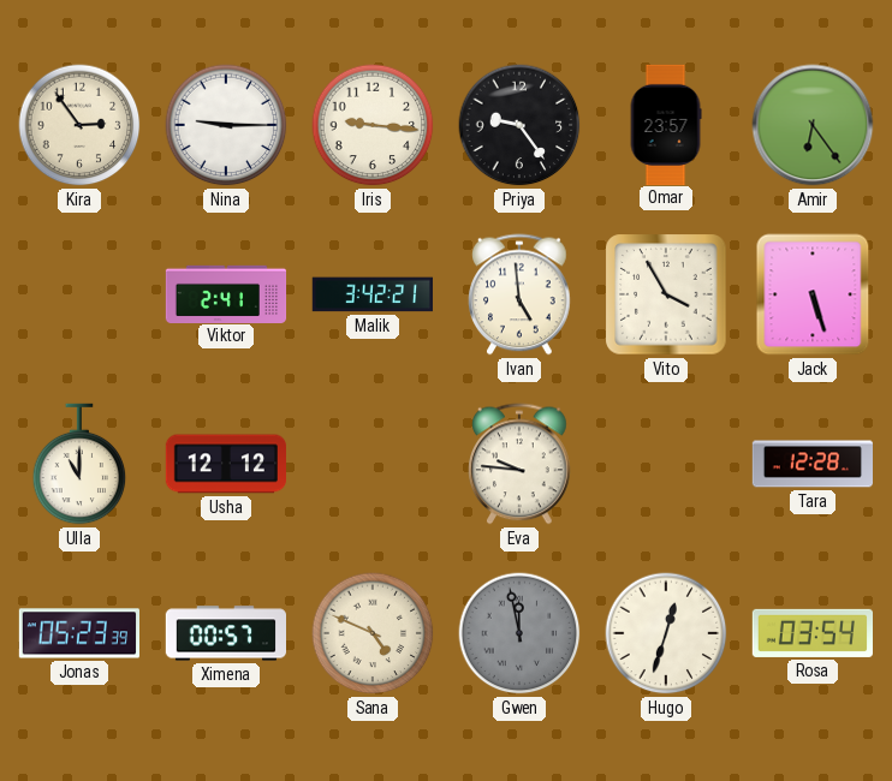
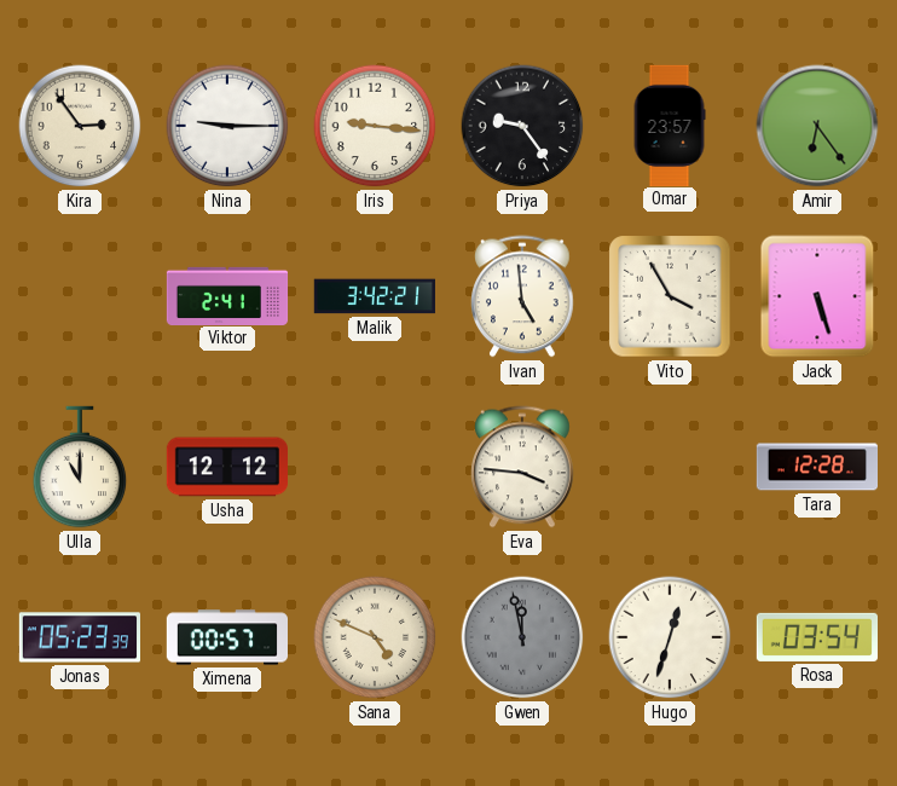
Eva: 9:46 -> 3:46
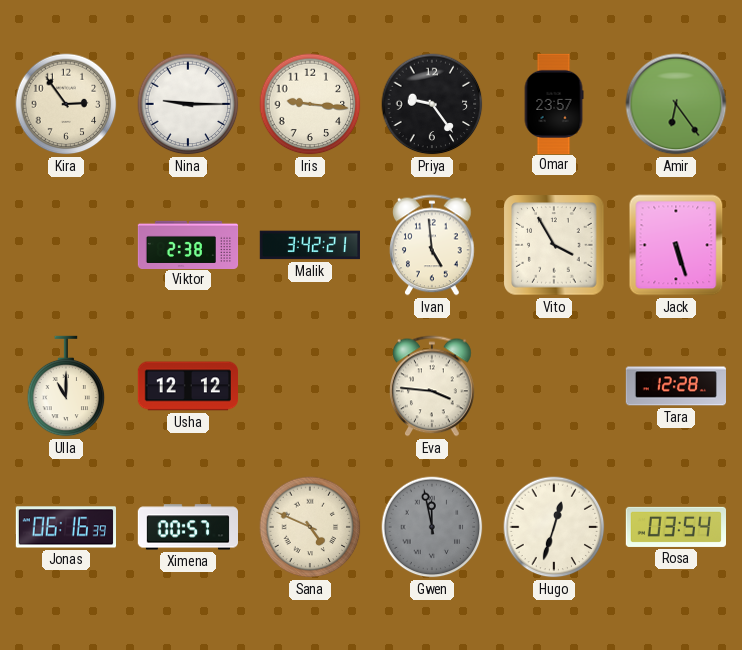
Viktor: 2:41 -> 2:38
Jonas: 05:23 -> 06:16
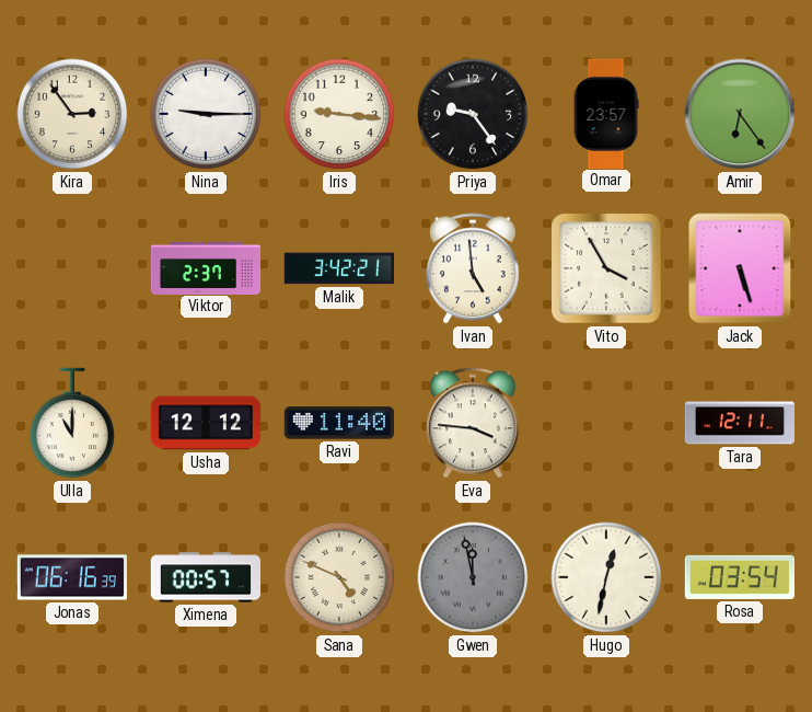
Viktor: 2:38 -> 2:37
Ravi: none -> 11:40
Tara: 12:28 -> 12:11
Hugo: 12:33 -> 12:32
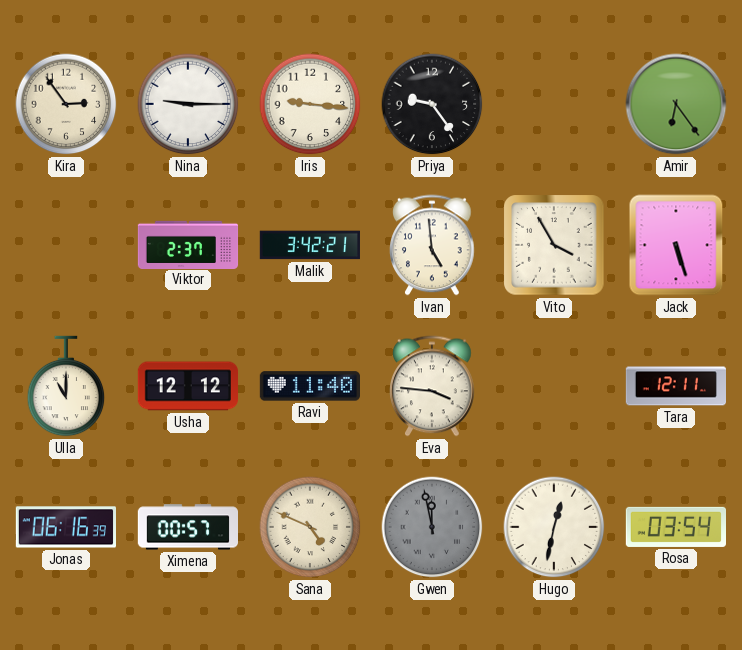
Omar: 23:57 -> none
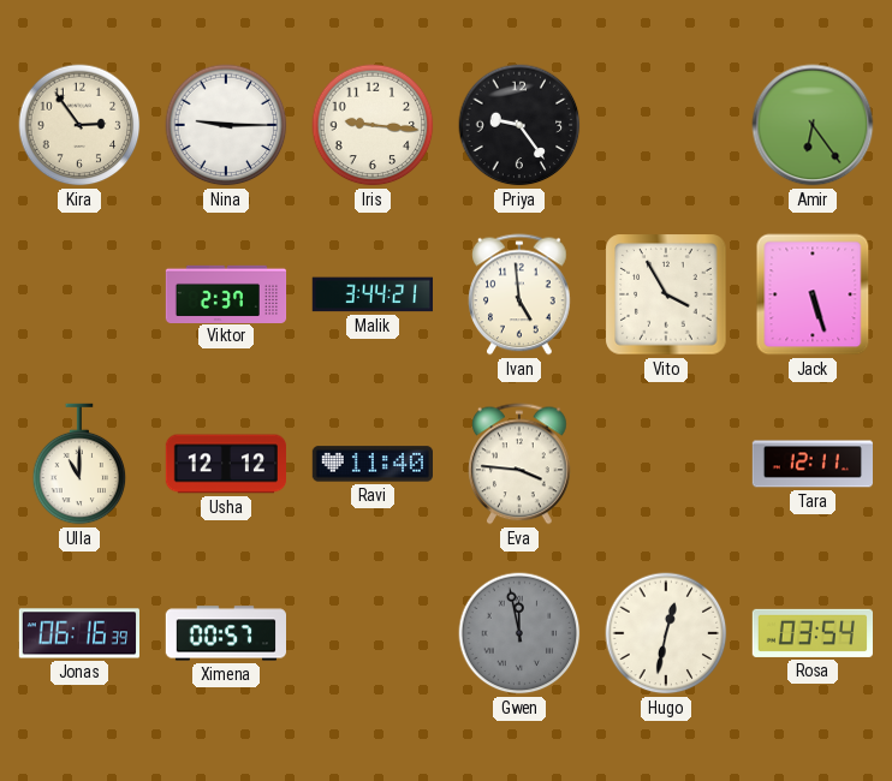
Malik: 3:42 -> 3:44
Sana: 4:49 -> none
